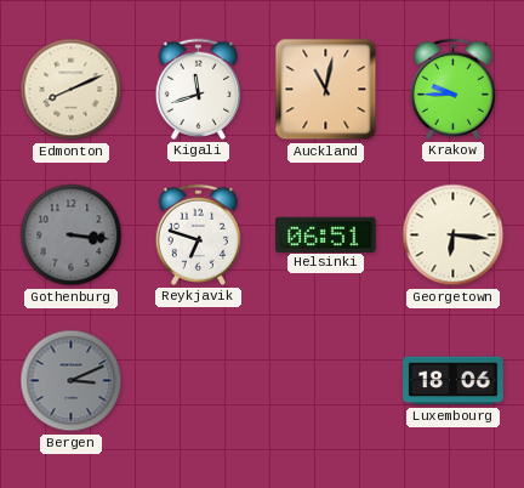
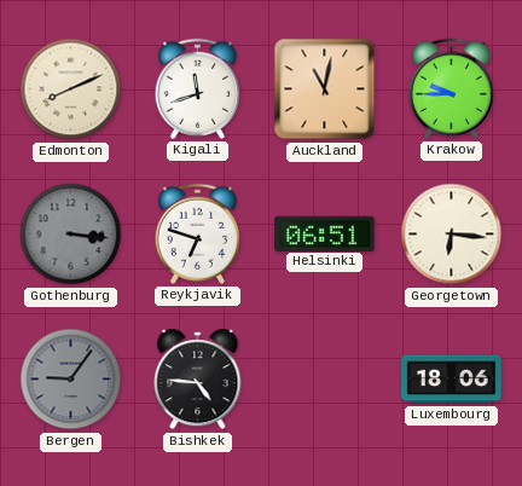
Bergen: 3:11 -> 9:06
Bishkek: none -> 4:46
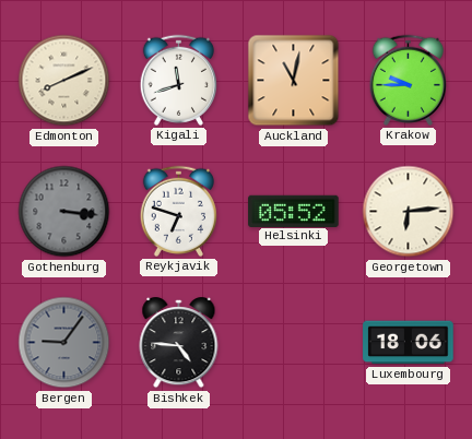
Helsinki: 06:51 -> 05:52
Georgetown: 6:16 -> 6:14
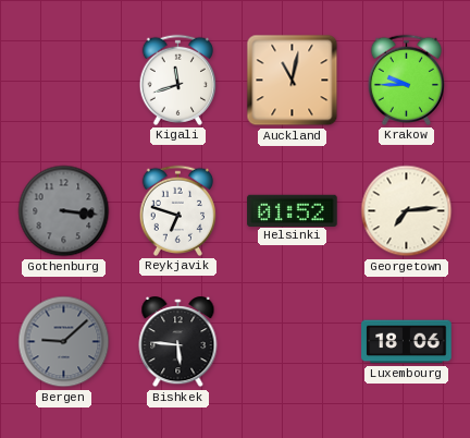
Edmonton: 8:11 -> none
Helsinki: 05:52 -> 01:52
Georgetown: 6:14 -> 7:14
Bergen: 9:06 -> 9:08
Bishkek: 4:46 -> 5:46
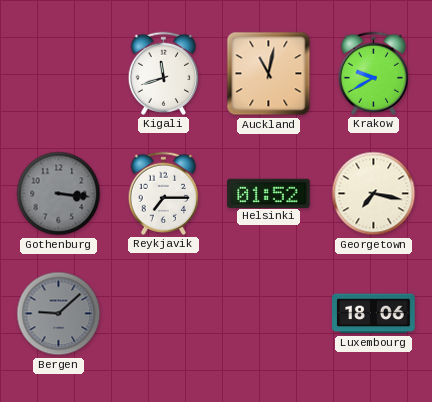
Krakow: 9:45 -> 9:40
Reykjavik: 6:48 -> 7:15
Georgetown: 7:14 -> 7:17
Bishkek: 5:46 -> none
